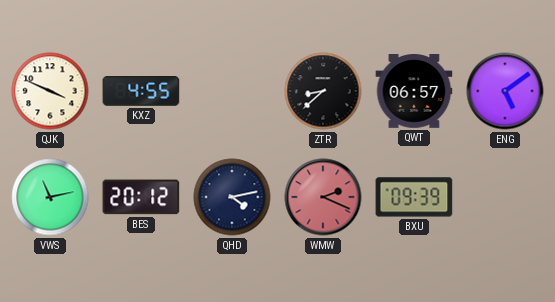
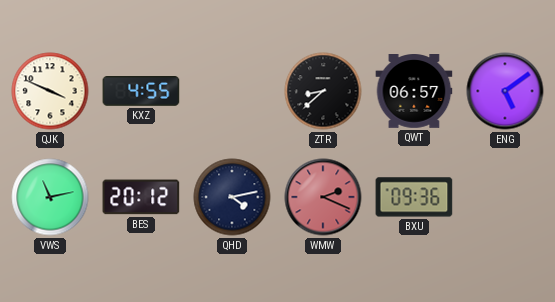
BXU: 09:39 -> 09:36
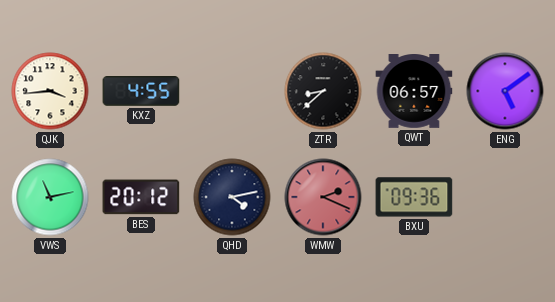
QJK: 3:49 -> 3:44
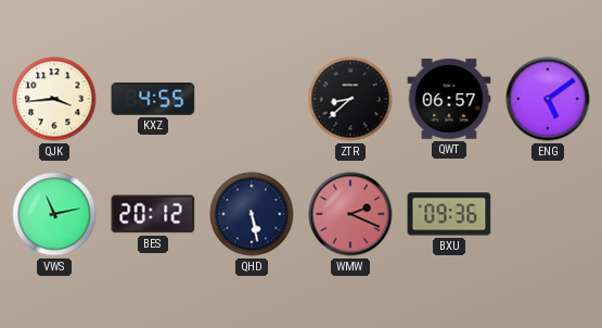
QHD: 4:13 -> 5:28
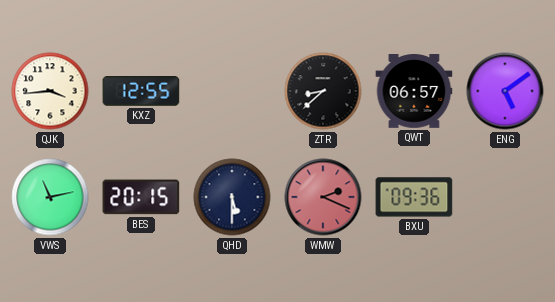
KXZ: 4:55 -> 12:55
BES: 20:12 -> 20:15
QHD: 5:28 -> 5:30
